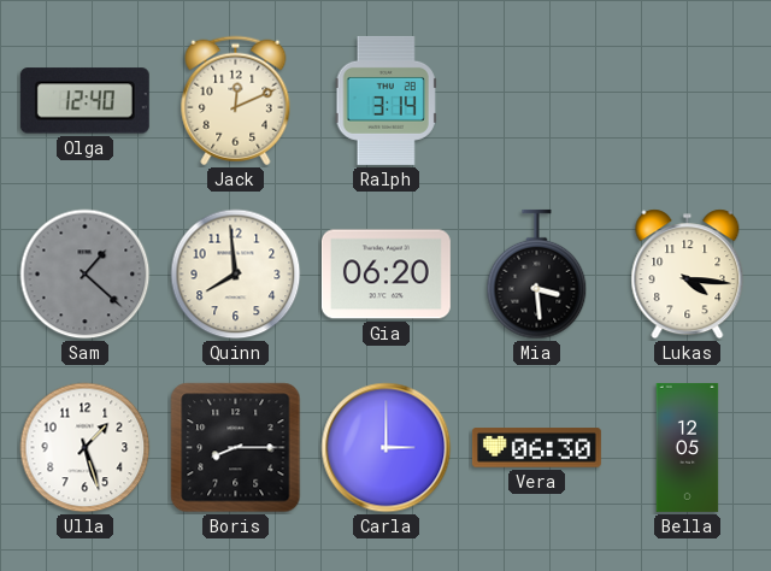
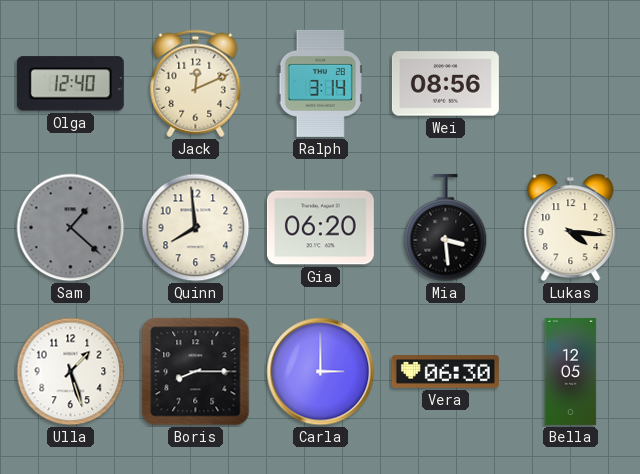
Wei: none -> 08:56
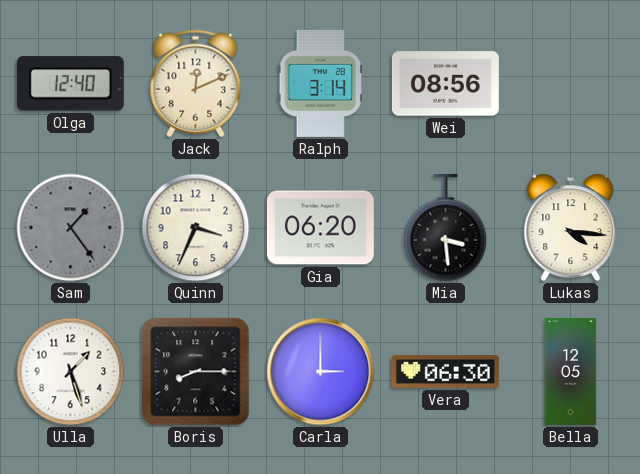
Sam: 1:22 -> 1:24
Quinn: 7:59 -> 3:34
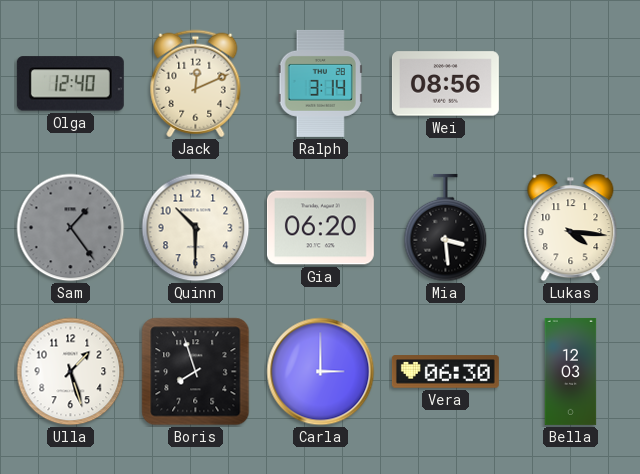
Quinn: 3:34 -> 10:30
Boris: 8:15 -> 7:57
Bella: 12:05 -> 12:03
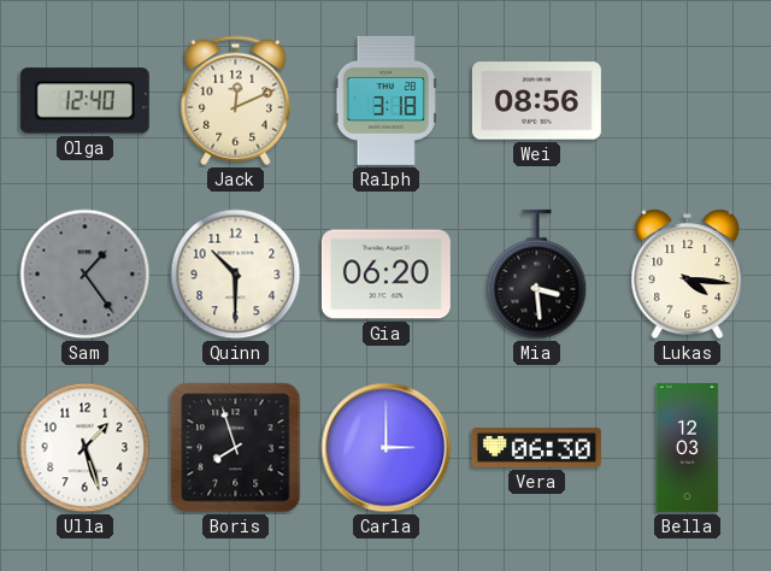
Ralph: 3:14 -> 3:18
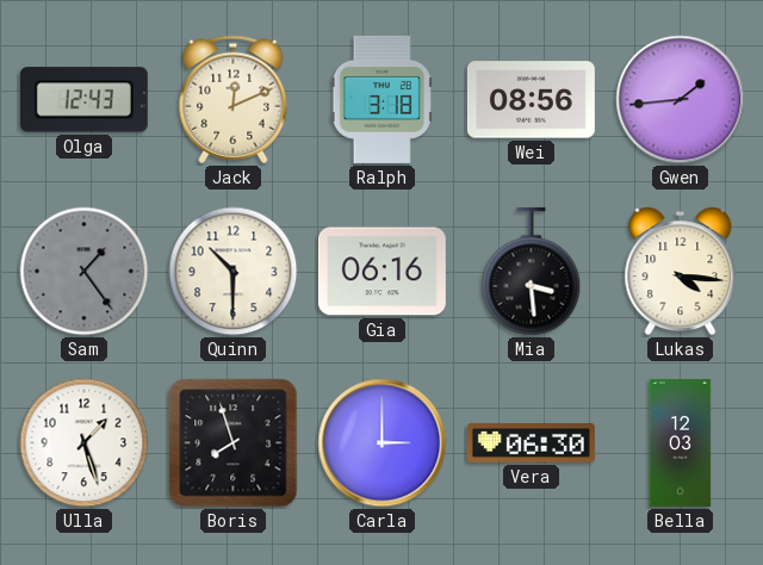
Olga: 12:40 -> 12:43
Gwen: none -> 1:44
Gia: 06:20 -> 06:16
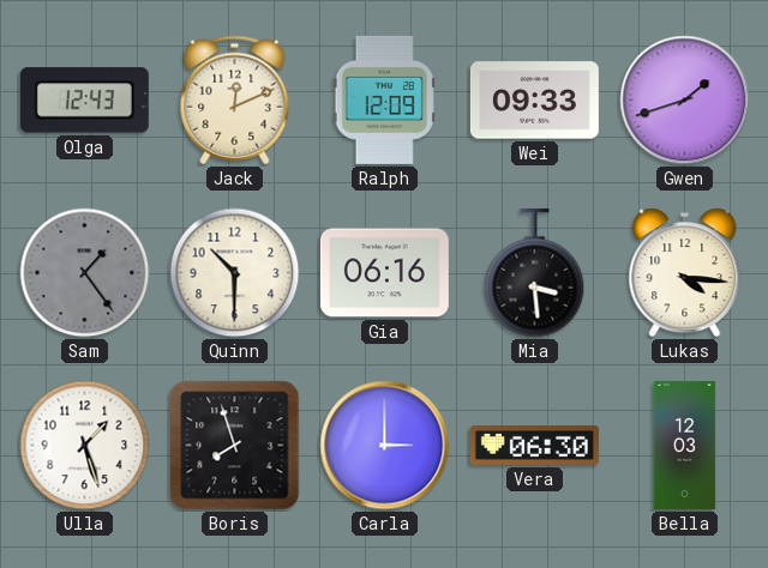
Ralph: 3:18 -> 12:09
Wei: 08:56 -> 09:33
Gwen: 1:44 -> 1:42
